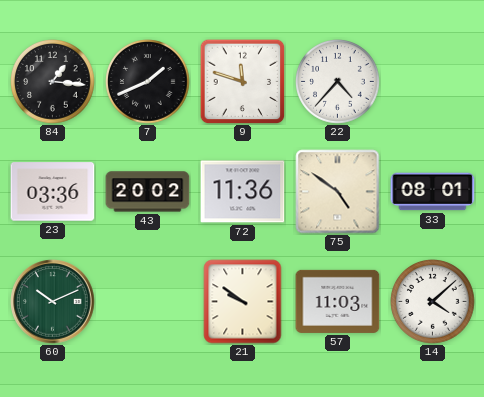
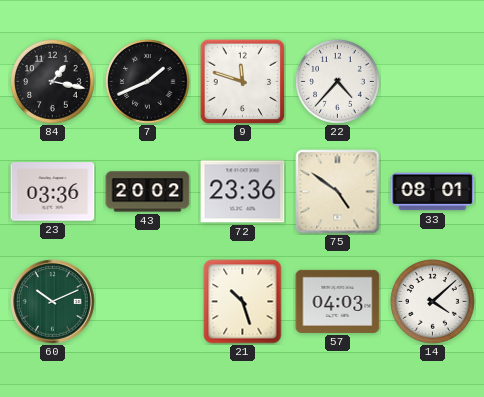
84: 1:16 -> 1:17
72: 11:36 -> 23:36
21: 9:51 -> 10:27
57: 11:03 -> 04:03
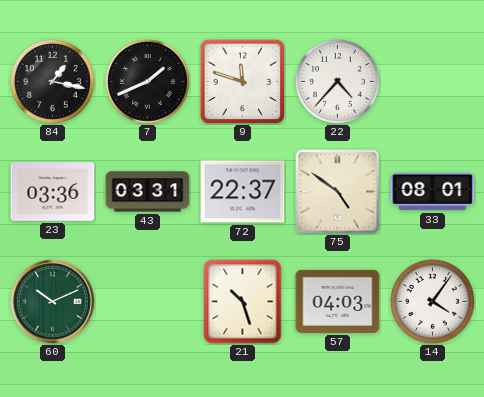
43: 20:02 -> 03:31
72: 23:36 -> 22:37
14: 4:08 -> 4:06
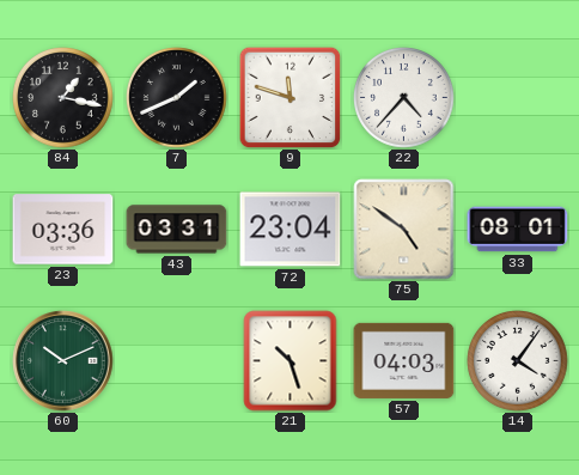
72: 22:37 -> 23:04
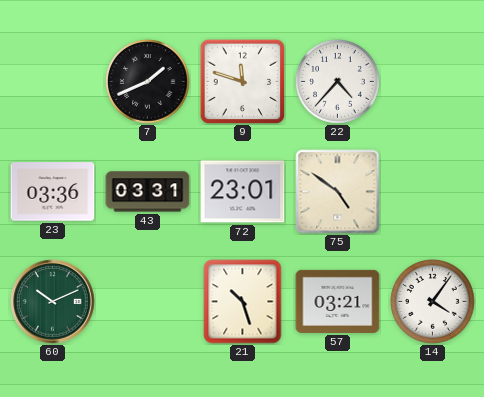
84: 1:17 -> none
72: 23:04 -> 23:01
33: 08:01 -> none
57: 04:03 -> 03:21
